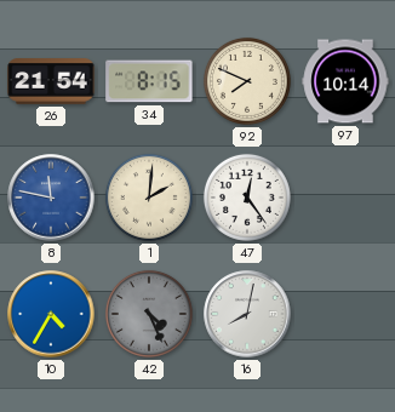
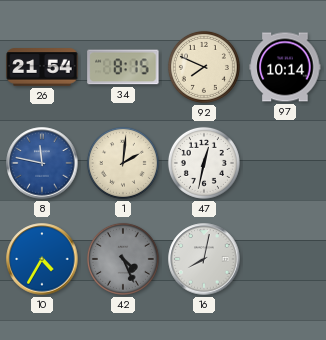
47: 12:24 -> 12:32
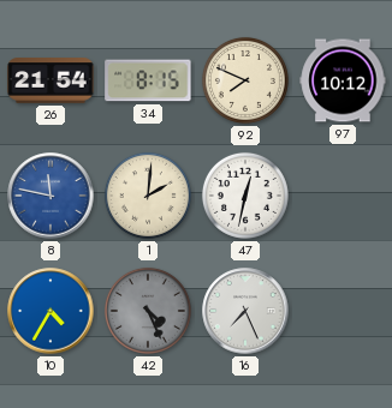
97: 10:14 -> 10:12
16: 8:02 -> 7:26
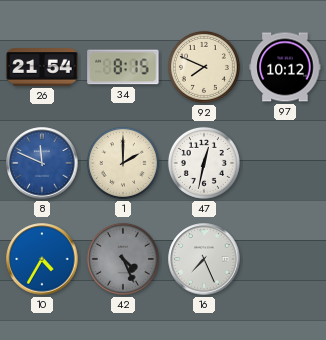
8: 11:47 -> 11:49
1: 2:01 -> 2:00
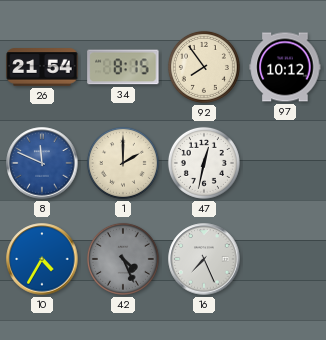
92: 7:49 -> 7:54
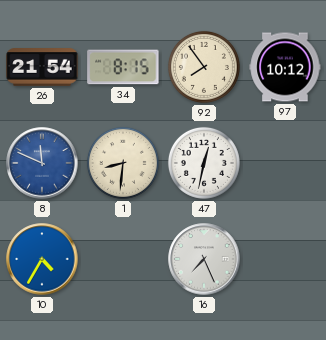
1: 2:00 -> 8:31
42: 4:26 -> none
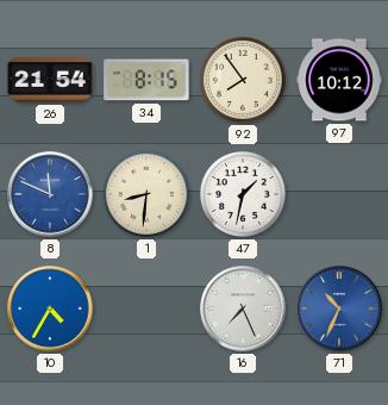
47: 12:32 -> 1:32
71: none -> 10:34
